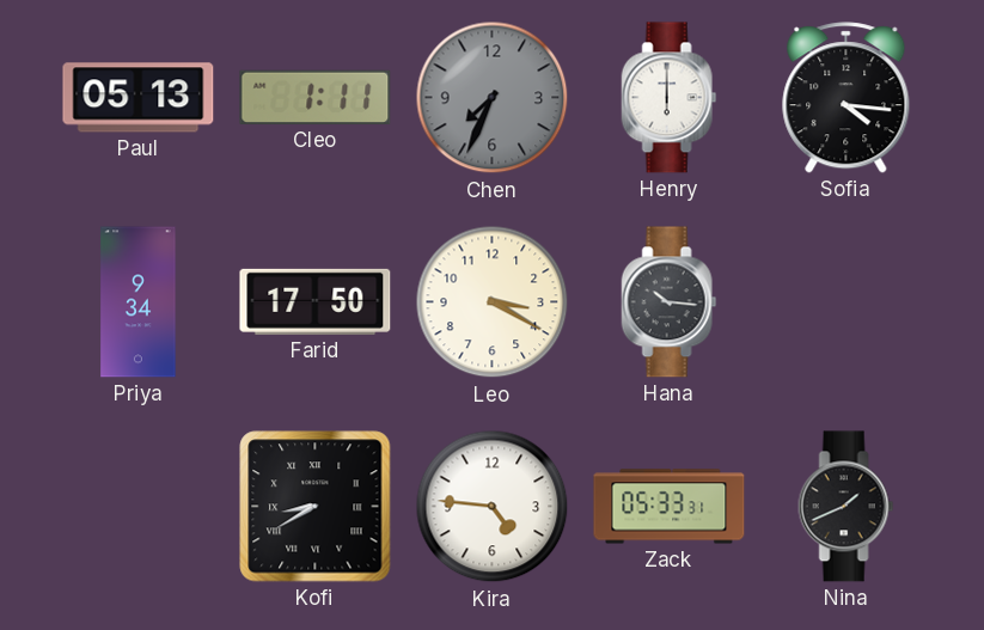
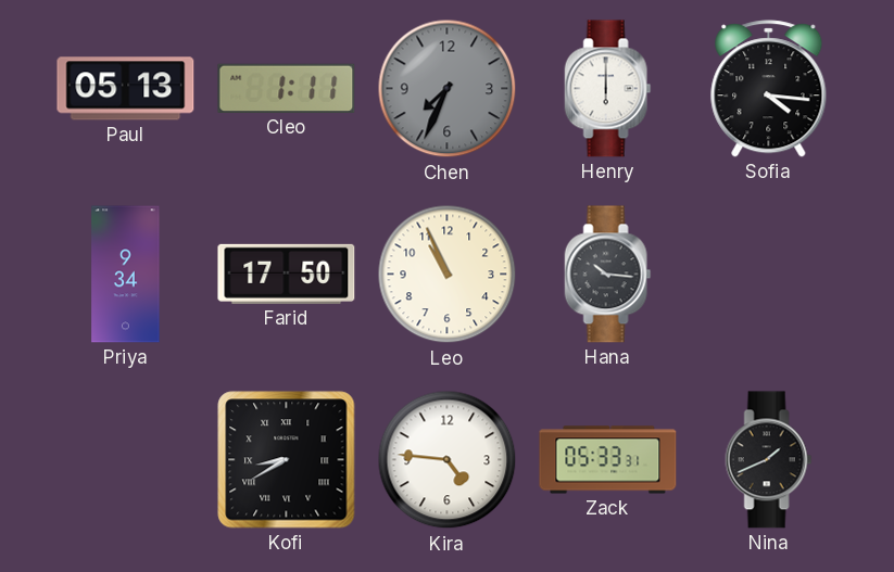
Leo: 3:20 -> 10:56
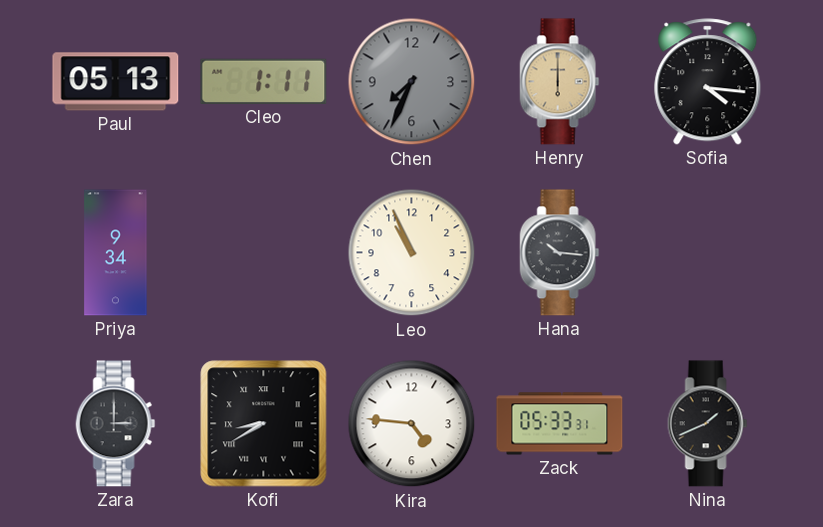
Henry dial: white -> champagne
Farid: 17:50 -> none
Zara: none -> 3:00
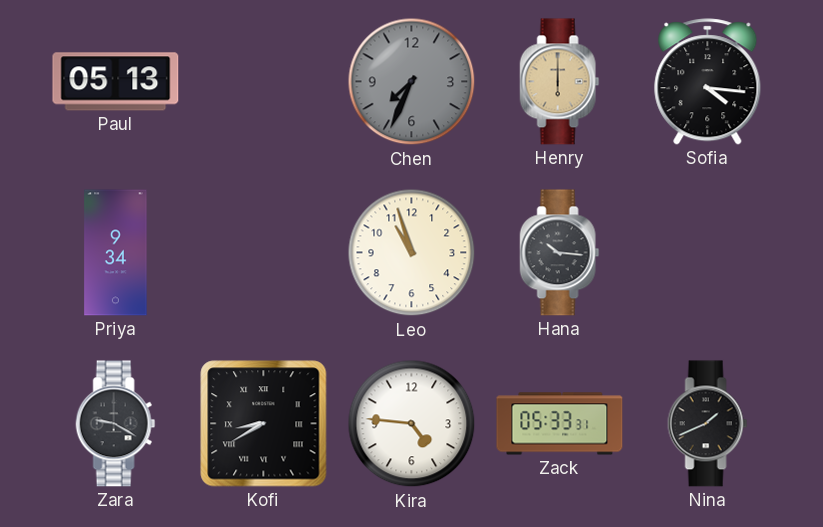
Cleo: 1:11 -> none
Leo: 10:56 -> 10:57
Zara: 3:00 -> 9:20
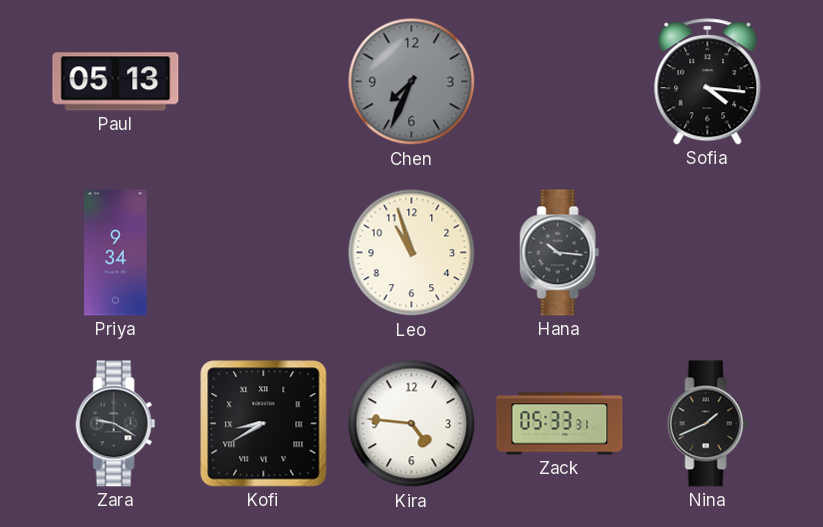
Henry: 6:00 -> none
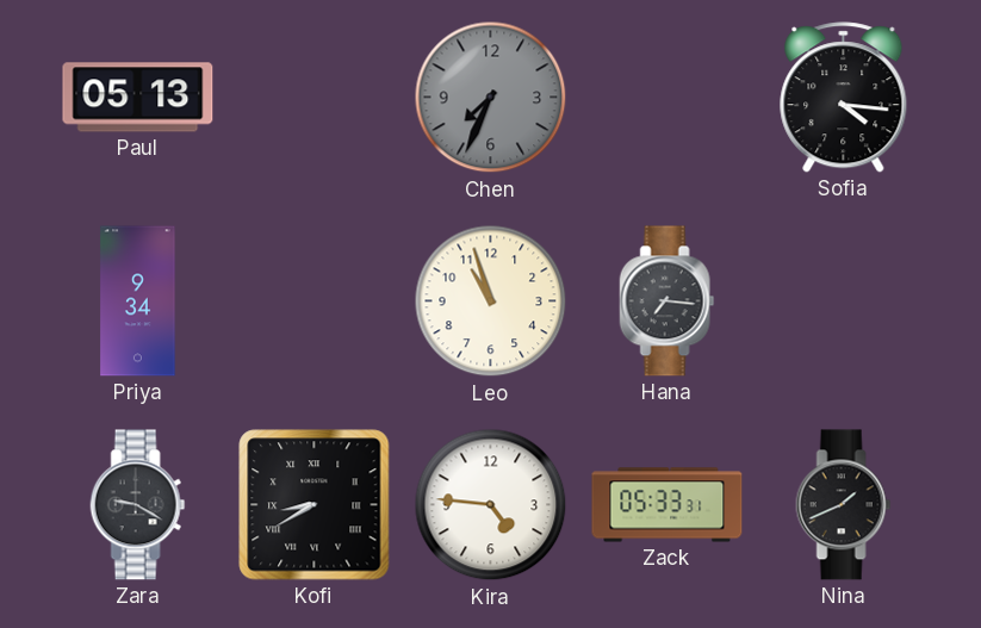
Hana: 10:16 -> 7:16
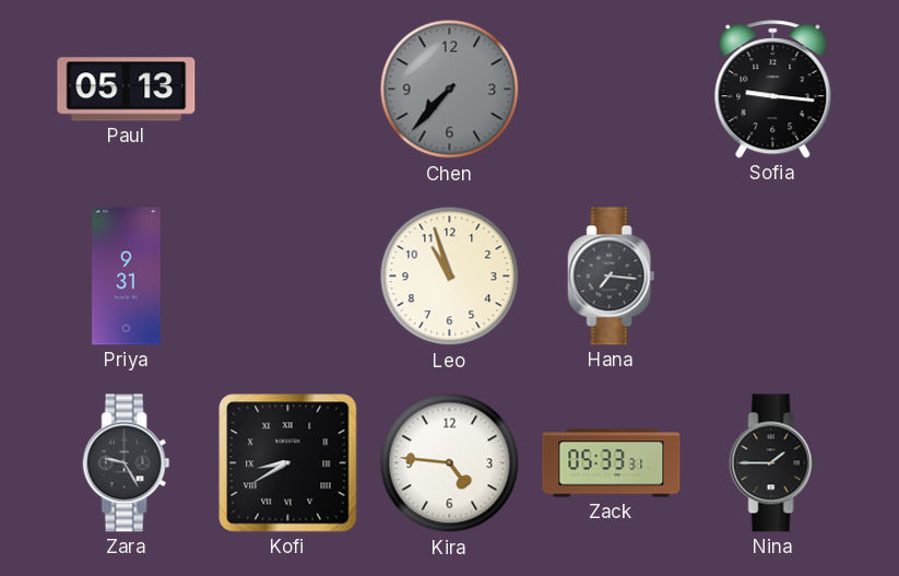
Chen: 7:34 -> 7:37
Sofia: 4:16 -> 9:16
Priya: 9:34 -> 9:31
Zara: 9:20 -> 9:25
Nina: 1:41 -> 1:45
